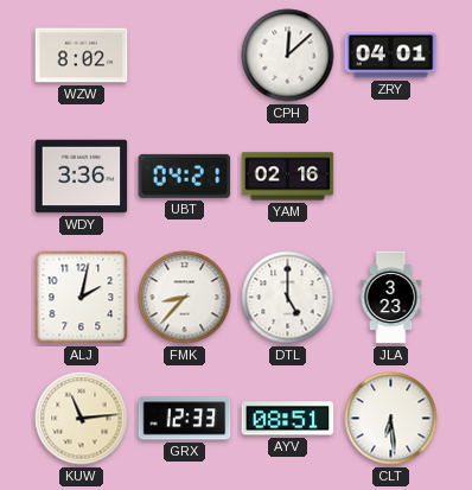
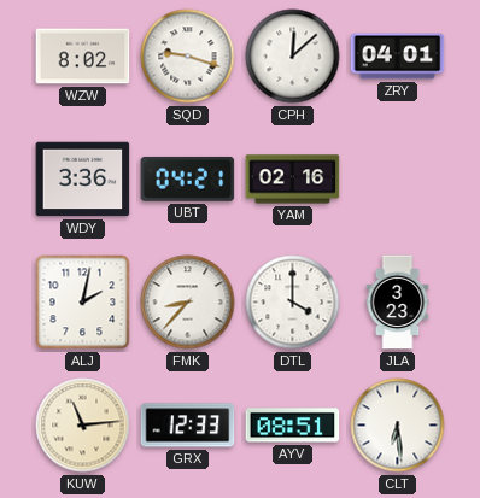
SQD: none -> 9:18
DTL: 5:00 -> 4:00
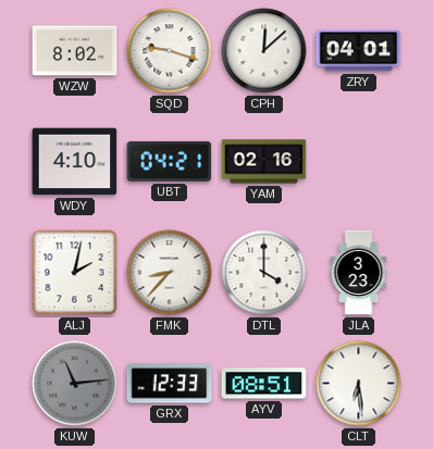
WDY: 3:36 -> 4:10
KUW dial: cream -> grey
